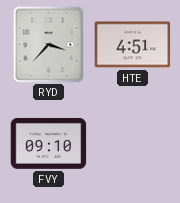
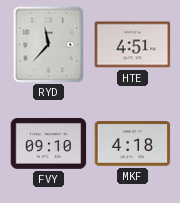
RYD: 3:37 -> 11:37
MKF: none -> 4:18
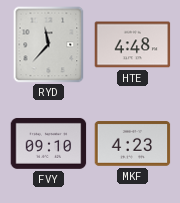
HTE: 4:51 -> 4:48
MKF: 4:18 -> 4:23
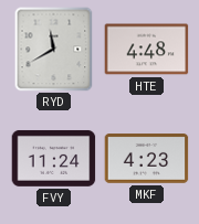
RYD: 11:37 -> 11:40
FVY: 09:10 -> 11:24
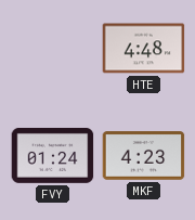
RYD: 11:40 -> none
FVY: 11:24 -> 01:24
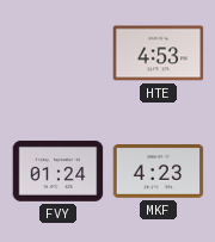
HTE: 4:48 -> 4:53
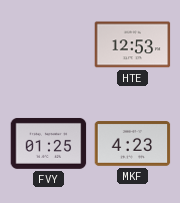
HTE: 4:53 -> 12:53
FVY: 01:24 -> 01:25
